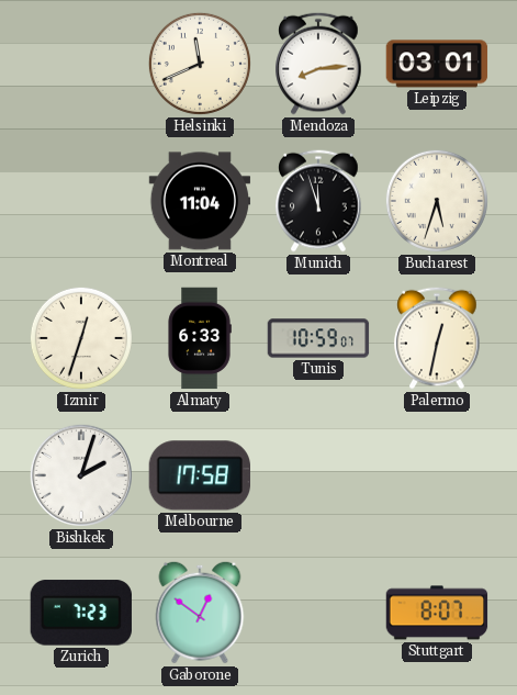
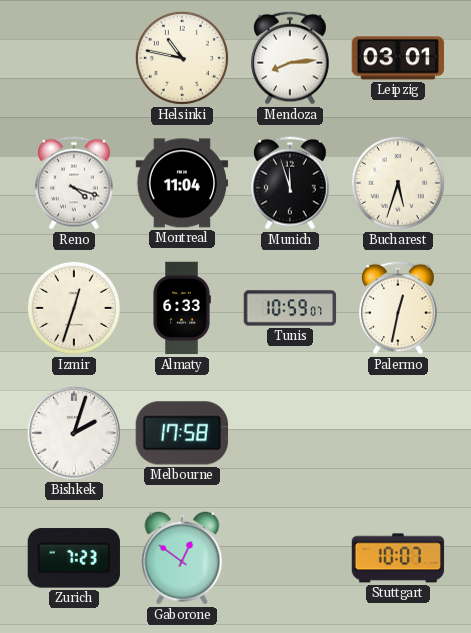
Helsinki: 11:41 -> 10:47
Reno: none -> 4:18
Stuttgart: 8:07 -> 10:07
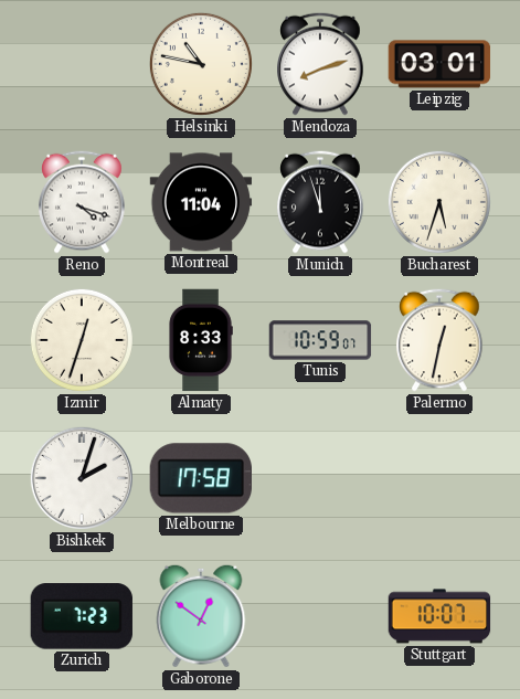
Mendoza: 8:14 -> 8:12
Almaty: 6:33 -> 8:33
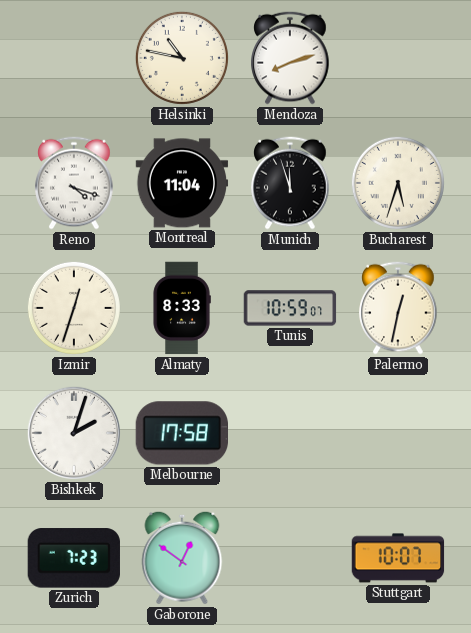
Leipzig: 03:01 -> none
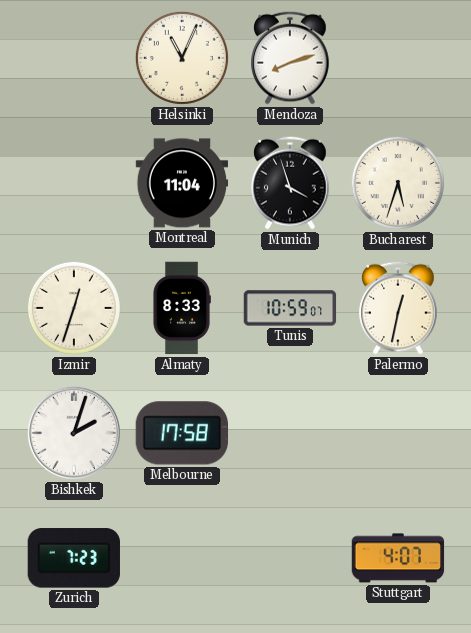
Helsinki: 10:47 -> 11:04
Reno: 4:18 -> none
Munich: 11:57 -> 3:57
Gaborone: 12:51 -> none
Stuttgart: 10:07 -> 4:07
